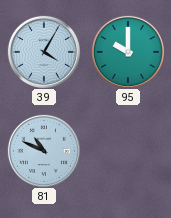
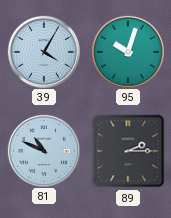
95: 10:00 -> 10:03
89: none -> 2:15
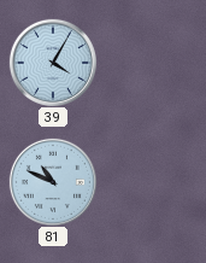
95: 10:03 -> none
89: 2:15 -> none
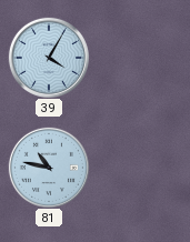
81: 10:49 -> 10:47
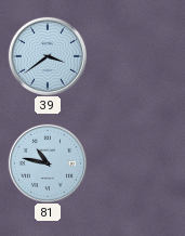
39: 4:05 -> 3:39
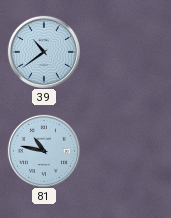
39: 3:39 -> 10:39
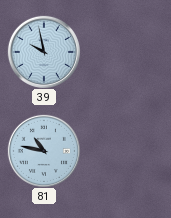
39: 10:39 -> 9:58
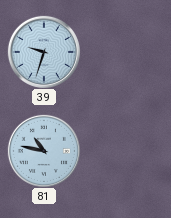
39: 9:58 -> 9:33
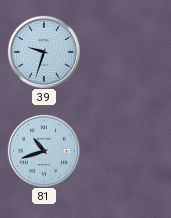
81: 10:47 -> 10:42
